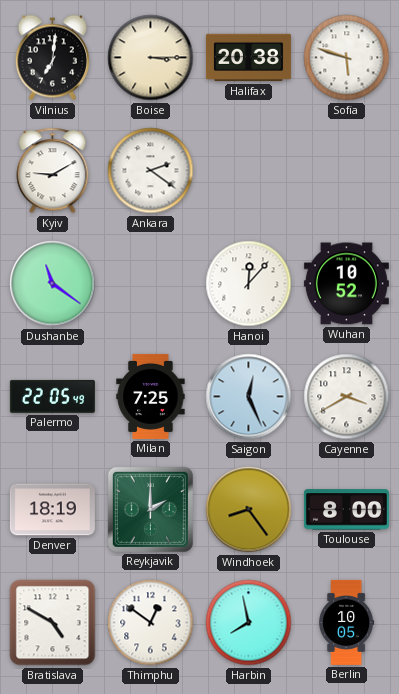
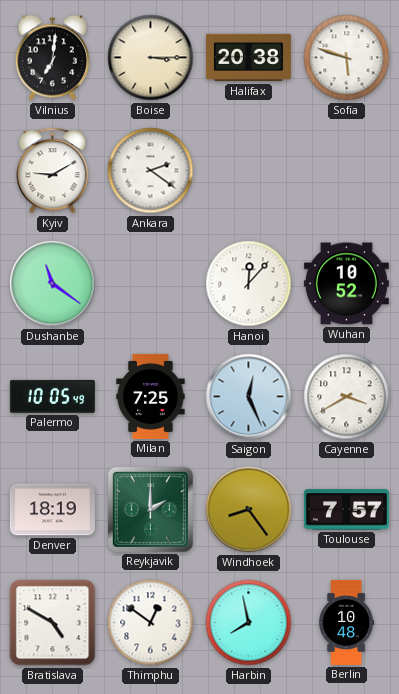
Palermo: 22:05 -> 10:05
Toulouse: 8:00 -> 7:57
Berlin: 10:05 -> 10:48
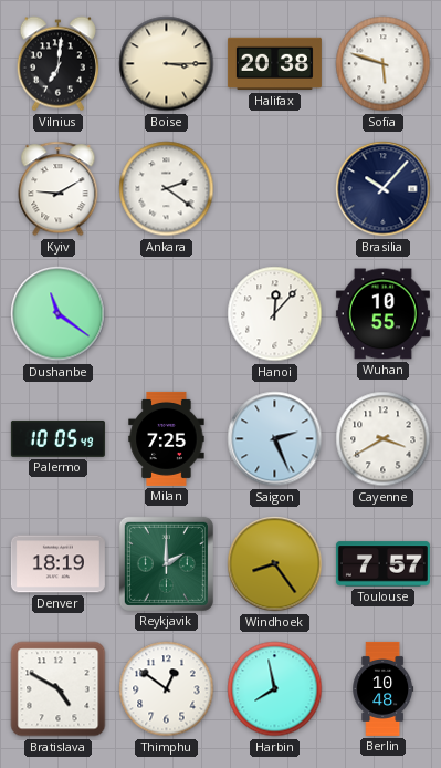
Brasilia: none -> 10:07
Wuhan: 10:52 -> 10:55
Saigon: 12:26 -> 2:26
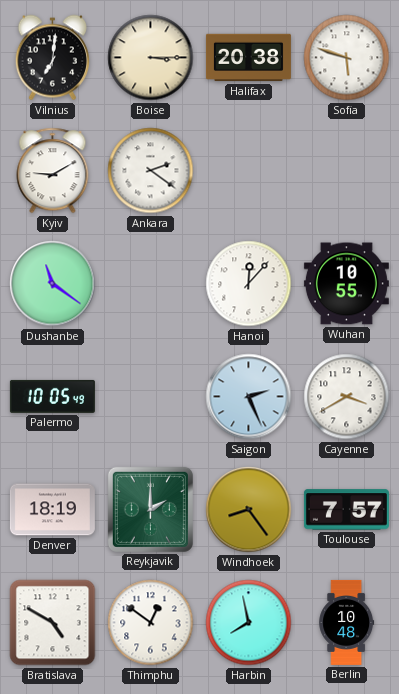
Brasilia: 10:07 -> none
Milan: 7:25 -> none
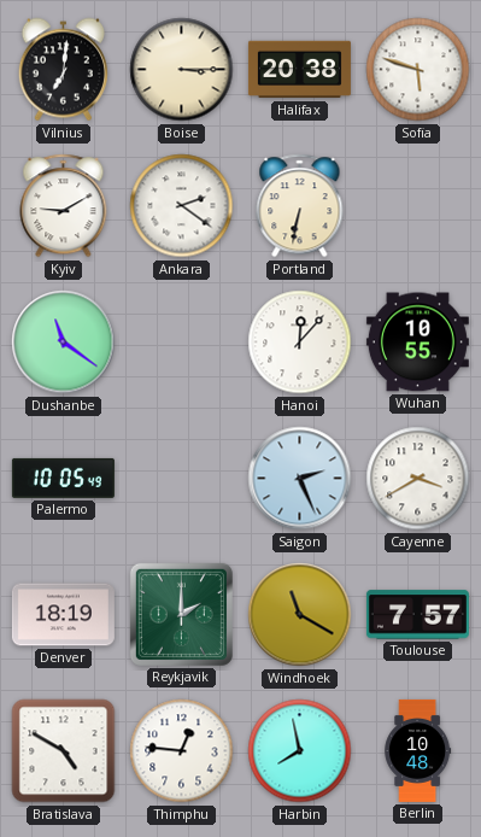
Portland: none -> 6:32
Windhoek: 8:24 -> 11:20
Thimphu: 12:51 -> 12:46
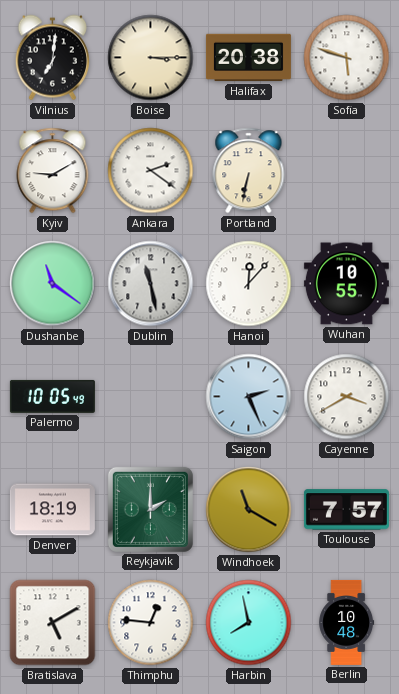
Dublin: none -> 11:28
Bratislava: 4:50 -> 5:10
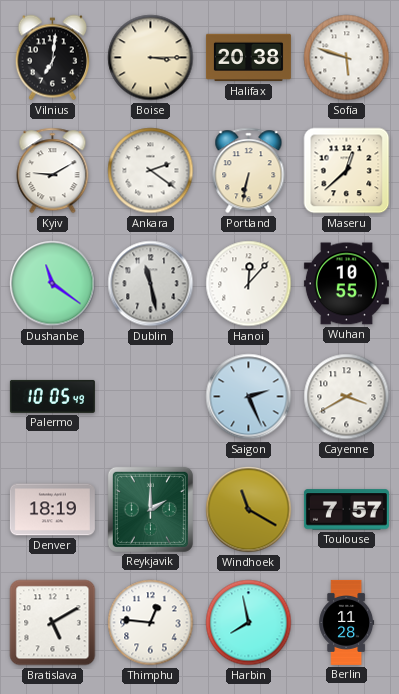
Maseru: none -> 12:38
Berlin: 10:48 -> 11:28
